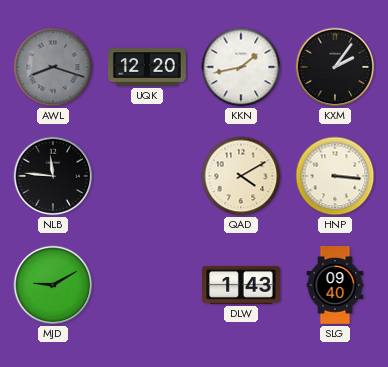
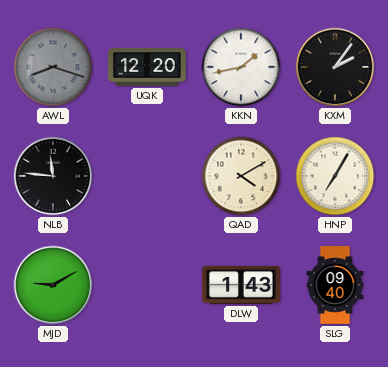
HNP: 3:16 -> 7:05
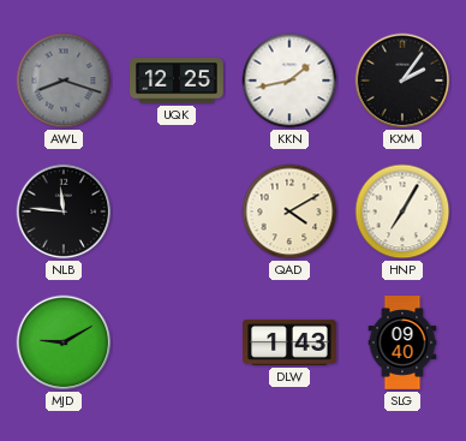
UQK: 12:20 -> 12:25
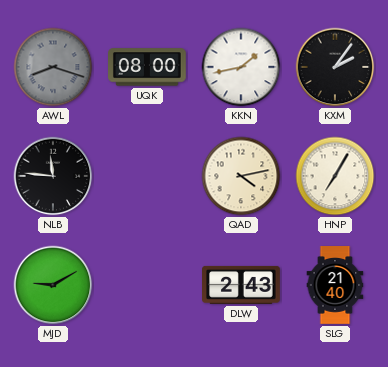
UQK: 12:25 -> 08:00
QAD: 4:10 -> 4:13
DLW: 1:43 -> 2:43
SLG: 09:40 -> 21:40
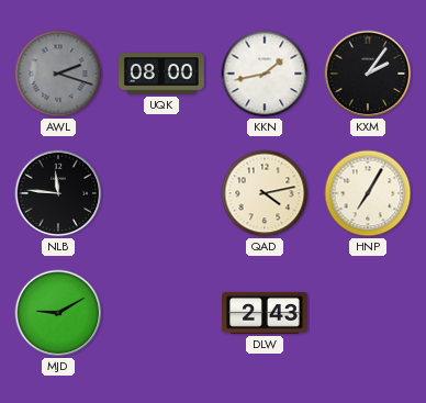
AWL: 8:18 -> 2:18
SLG: 21:40 -> none
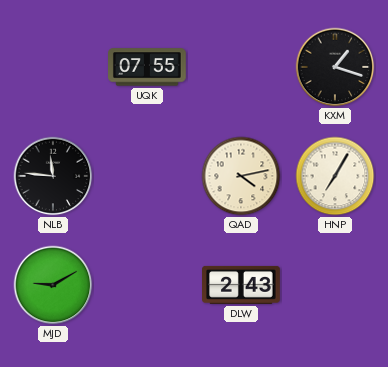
AWL: 2:18 -> none
UQK: 08:00 -> 07:55
KKN: 1:43 -> none
KXM: 2:06 -> 1:18
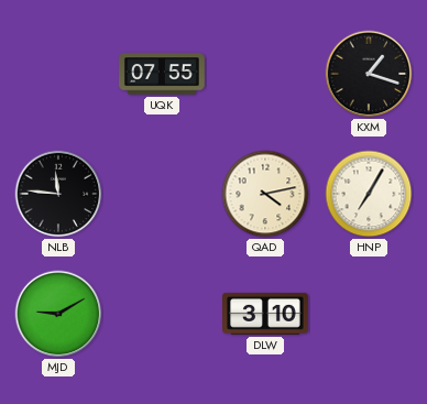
DLW: 2:43 -> 3:10
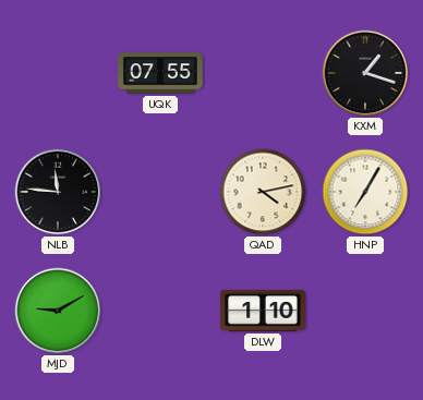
DLW: 3:10 -> 1:10
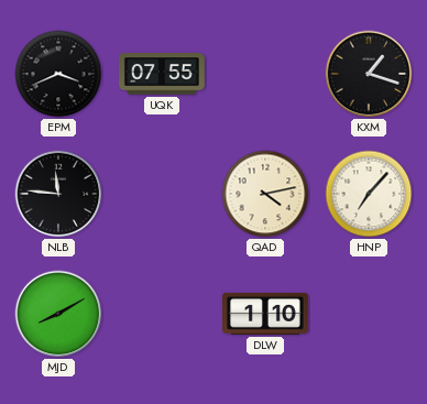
EPM: none -> 3:41
HNP: 7:05 -> 7:07
MJD: 9:10 -> 8:10
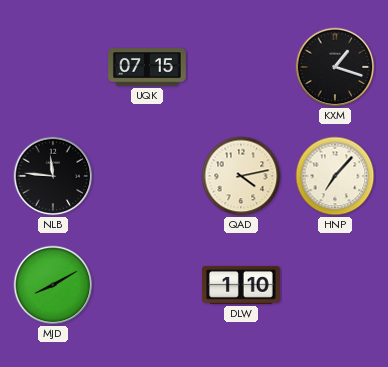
EPM: 3:41 -> none
UQK: 07:55 -> 07:15
